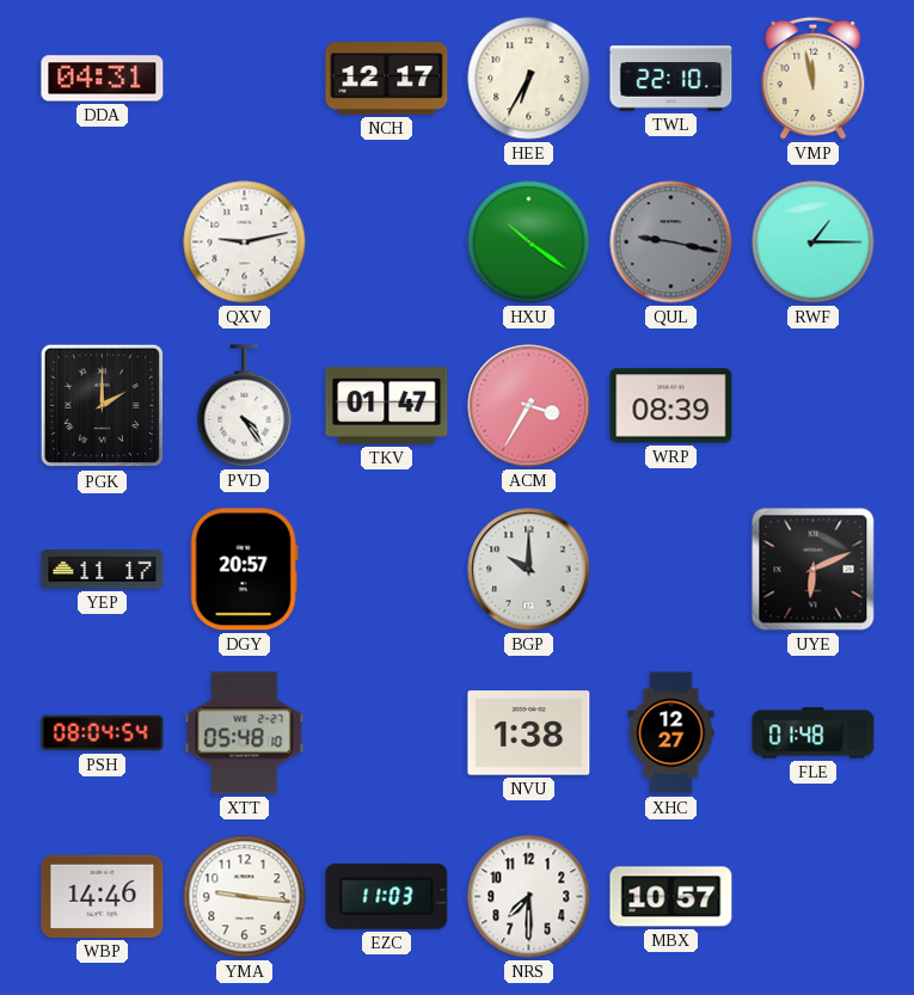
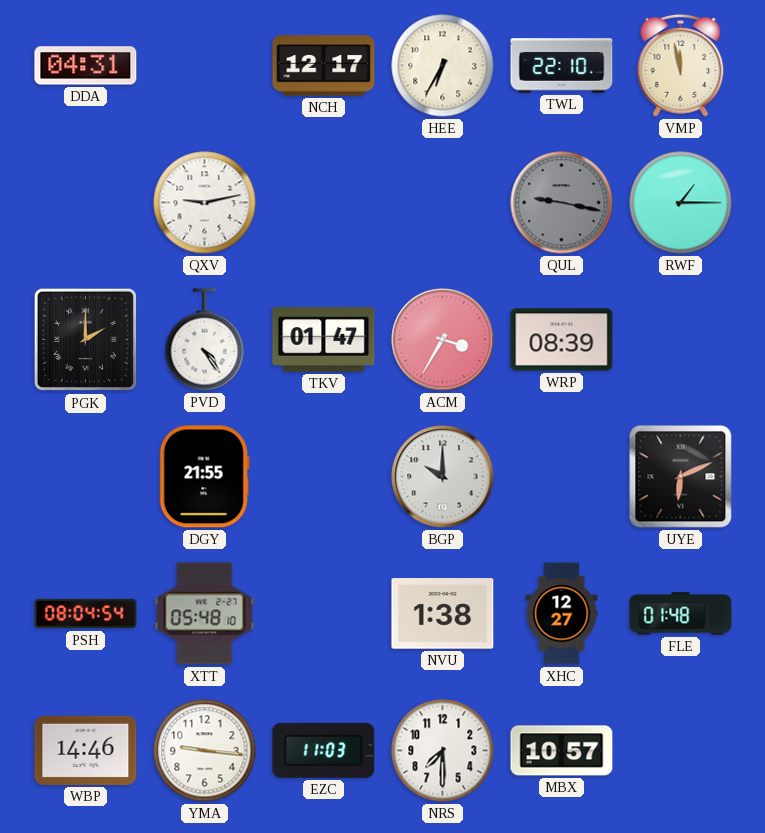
HXU: 10:21 -> none
YEP: 11:17 -> none
DGY: 20:57 -> 21:55
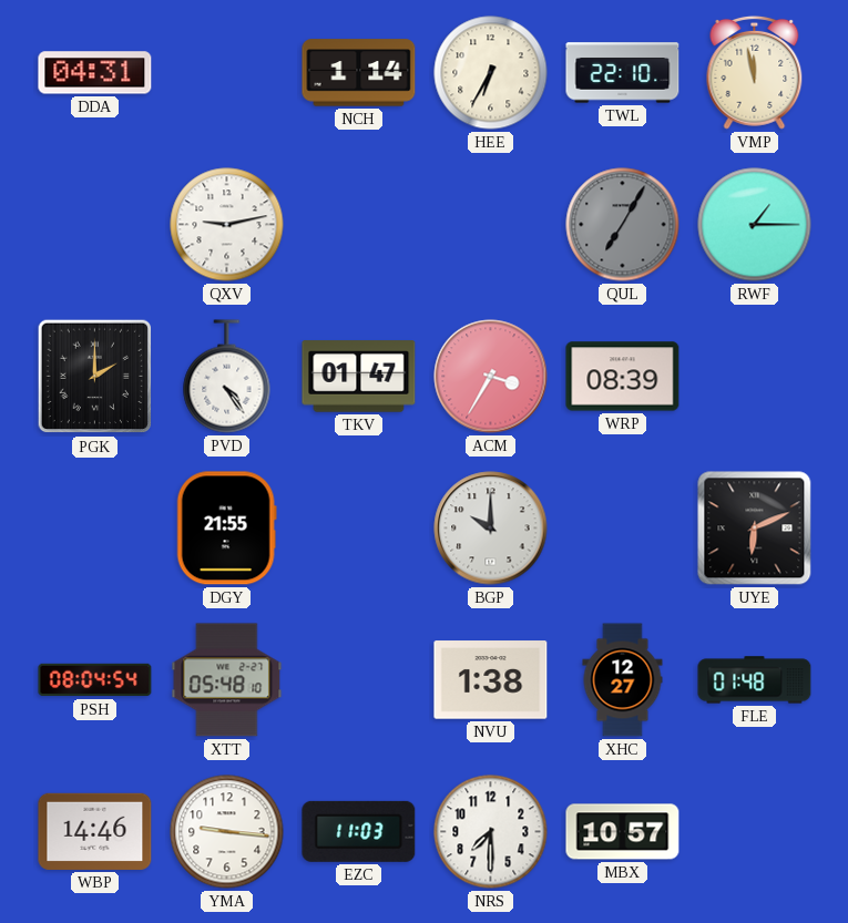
NCH: 12:17 -> 1:14
QUL: 9:17 -> 7:05
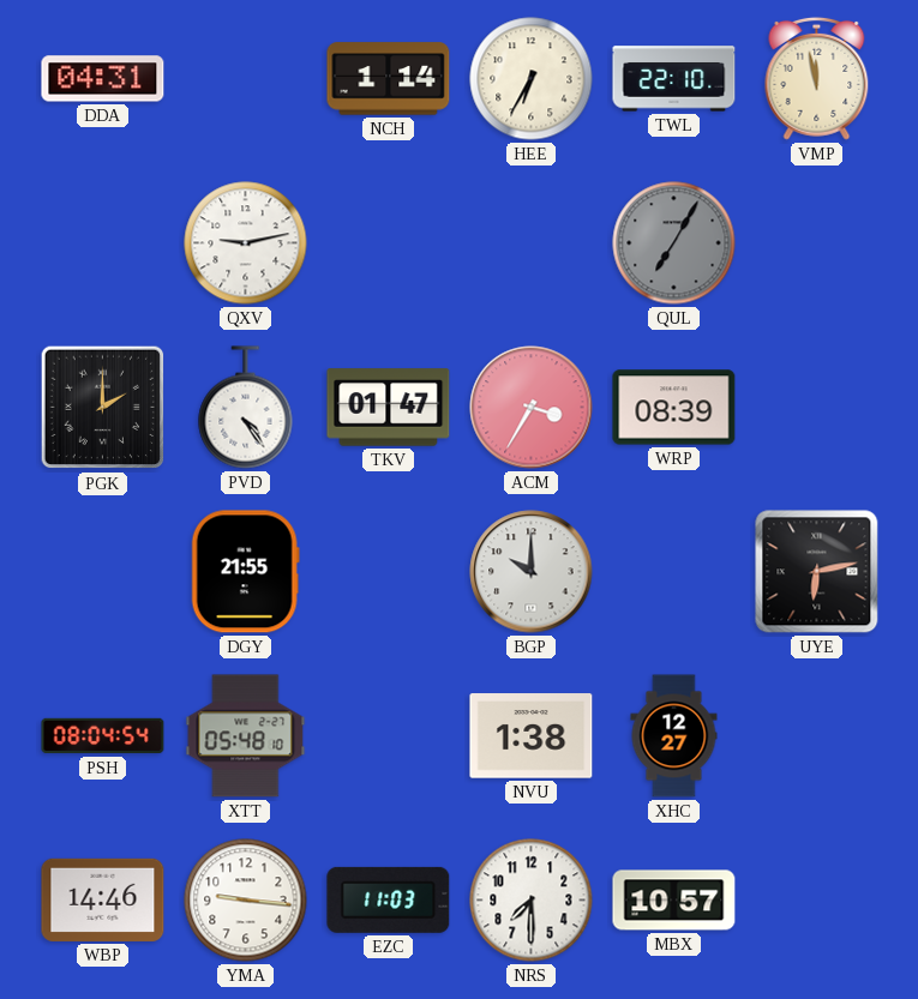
RWF: 1:15 -> none
UYE: 6:11 -> 6:13
FLE: 01:48 -> none
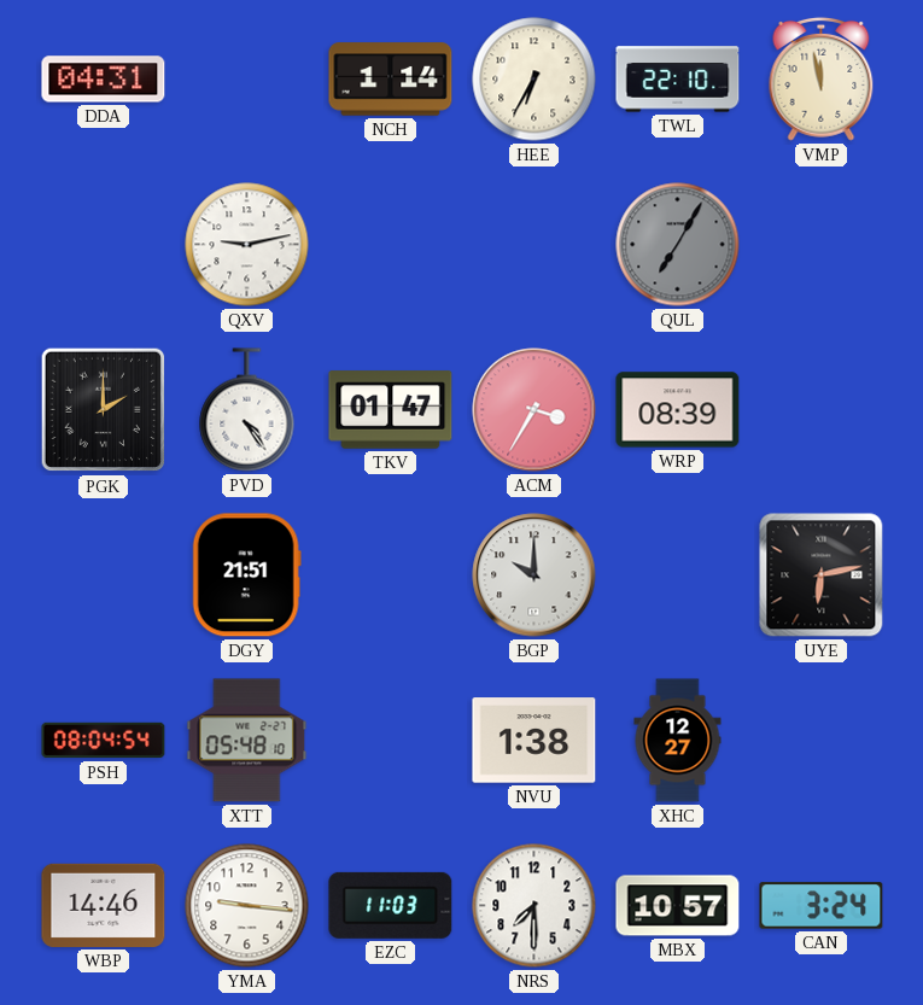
DGY: 21:55 -> 21:51
CAN: none -> 3:24
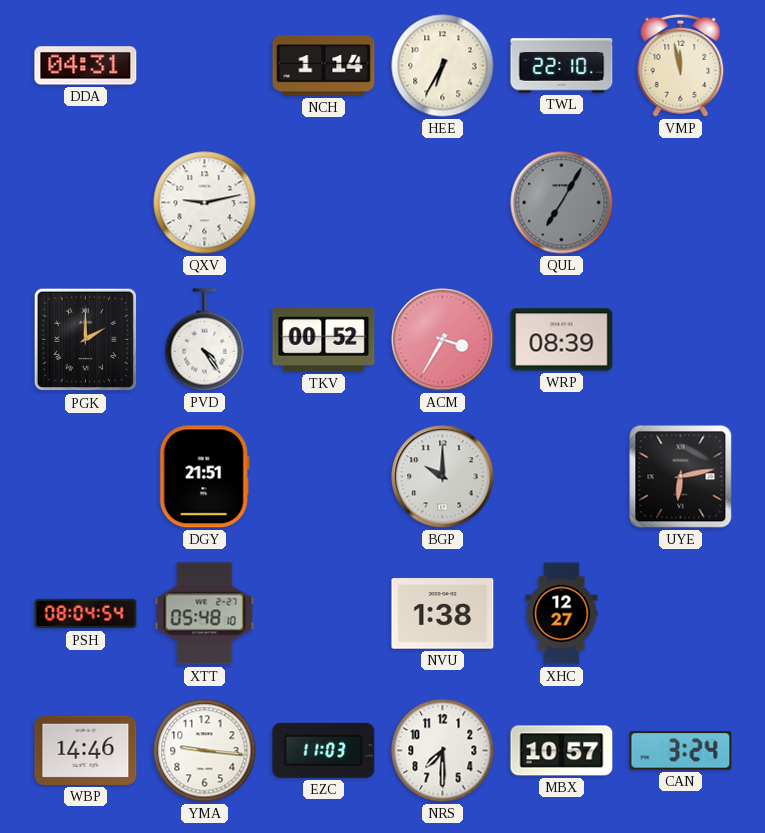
TKV: 01:47 -> 00:52
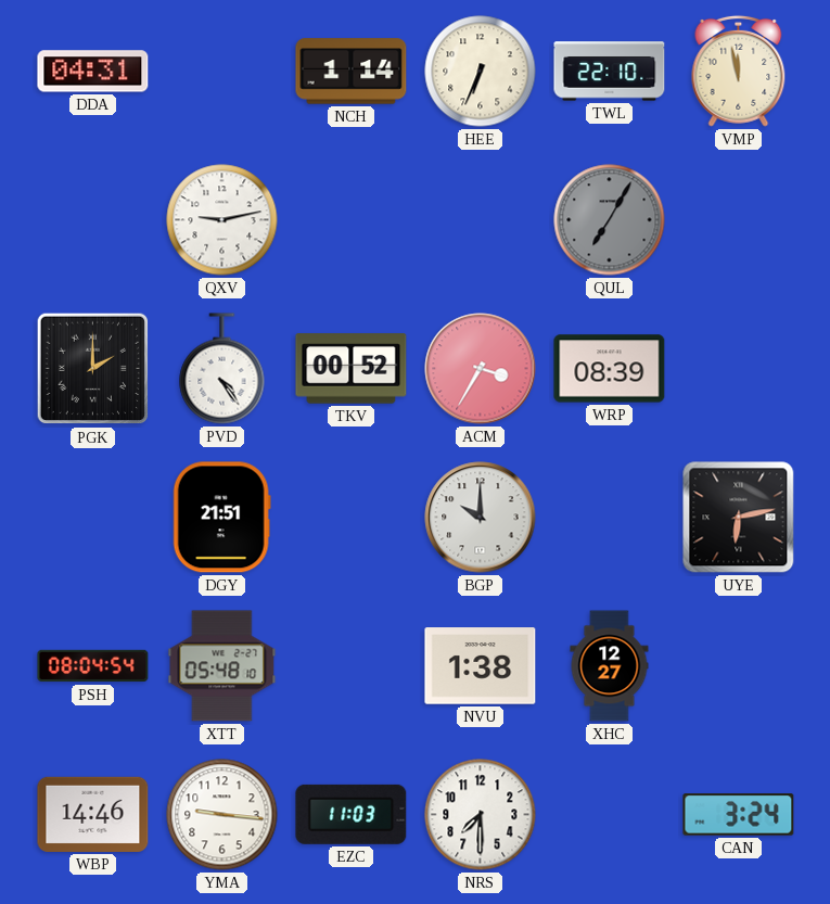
HEE: 6:35 -> 6:34
MBX: 10:57 -> none
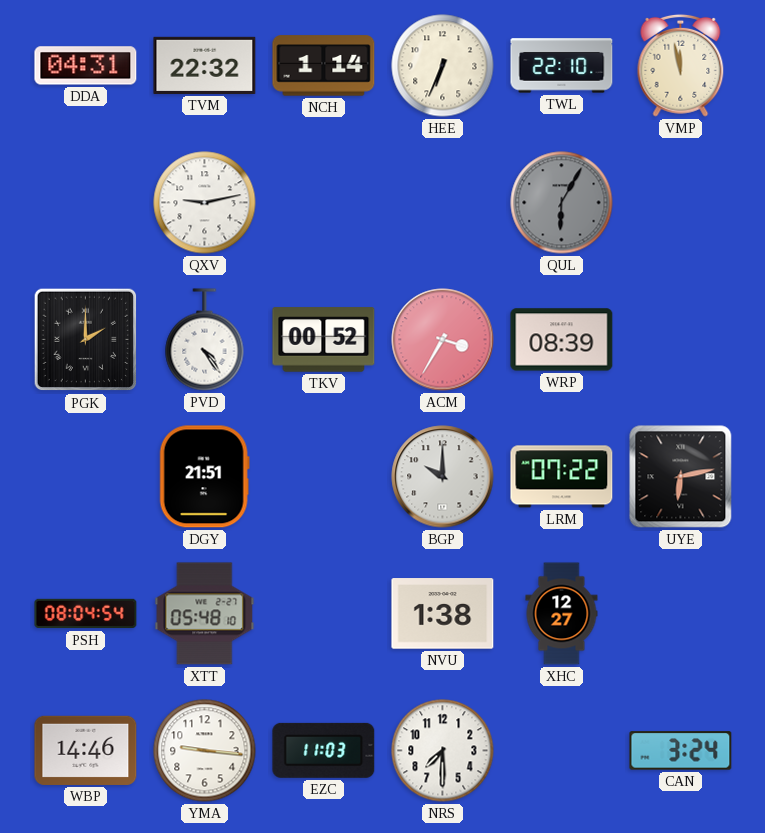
TVM: none -> 22:32
QUL: 7:05 -> 6:05
LRM: none -> 07:22
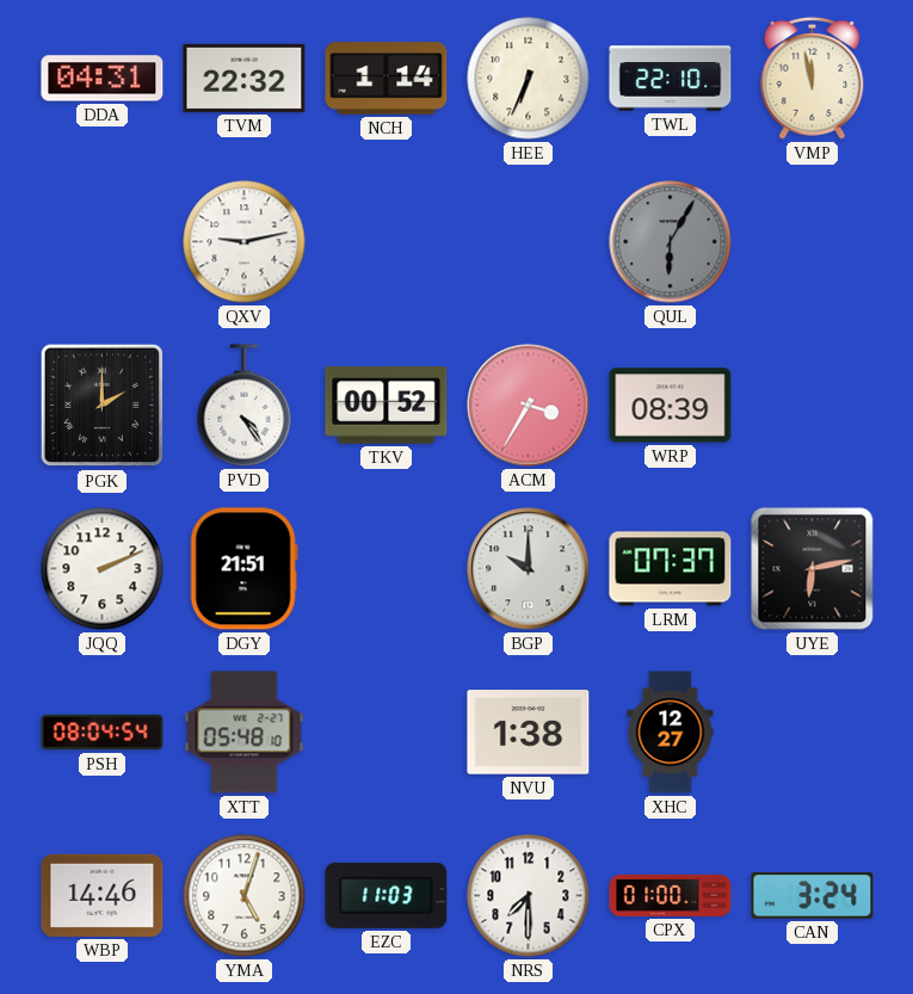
JQQ: none -> 2:11
LRM: 07:22 -> 07:37
YMA: 9:16 -> 5:03
CPX: none -> 01:00
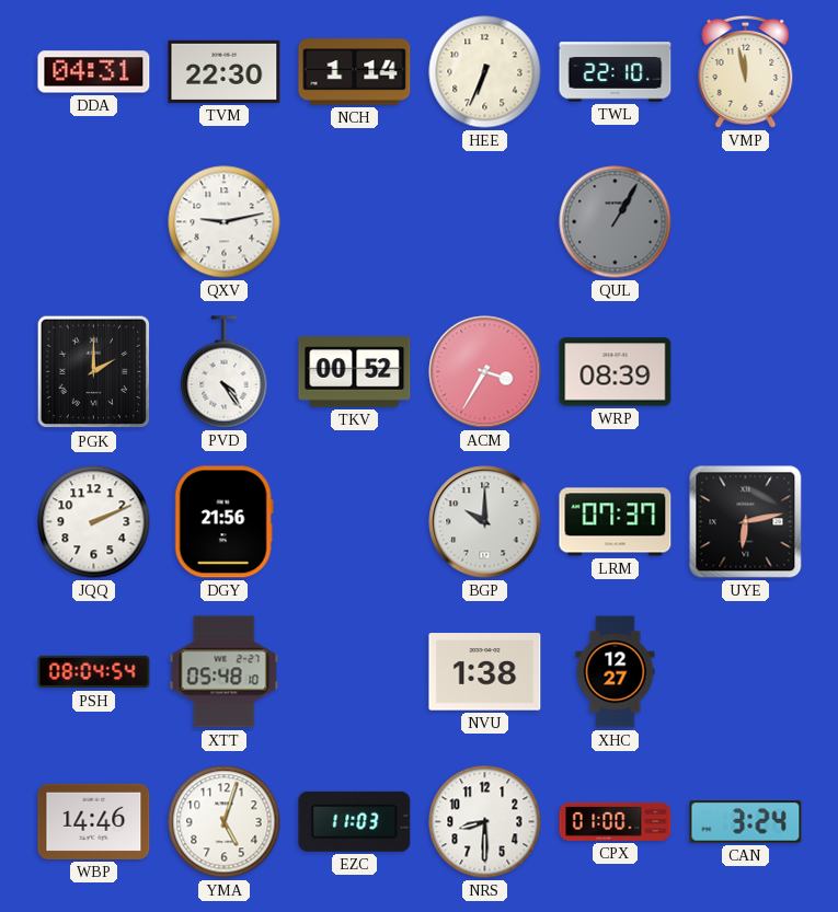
TVM: 22:32 -> 22:30
QUL: 6:05 -> 1:05
DGY: 21:51 -> 21:56
NRS: 7:30 -> 8:30
